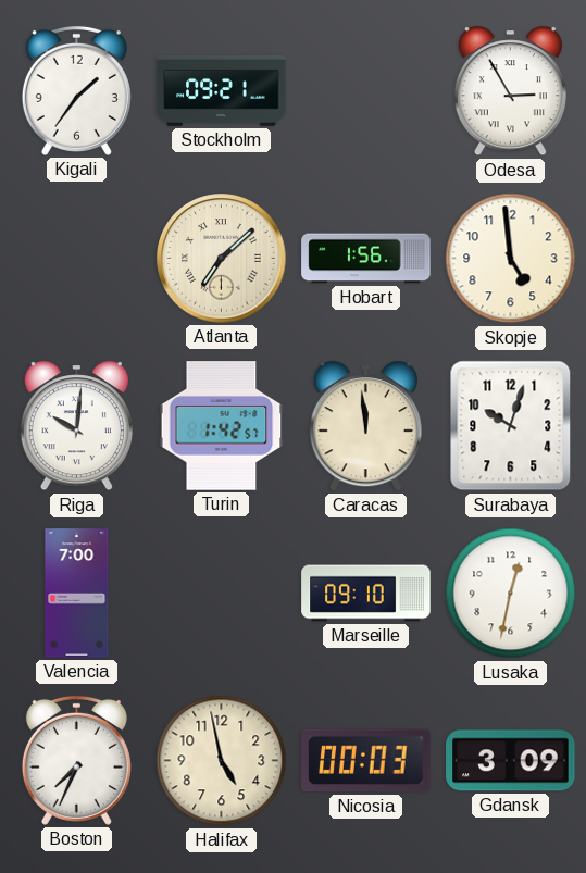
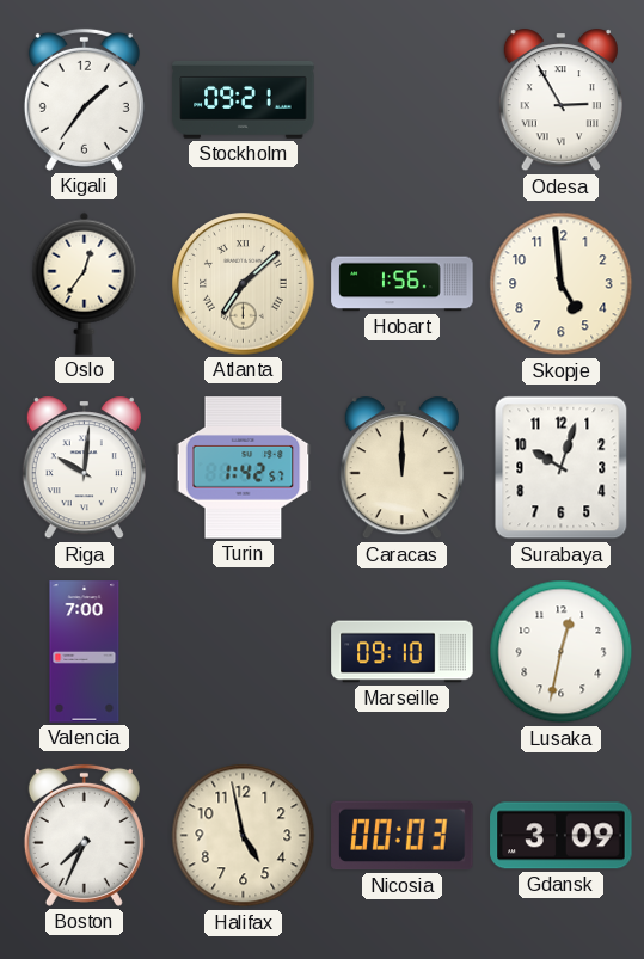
Oslo: none -> 12:36
Caracas: 11:59 -> 12:00
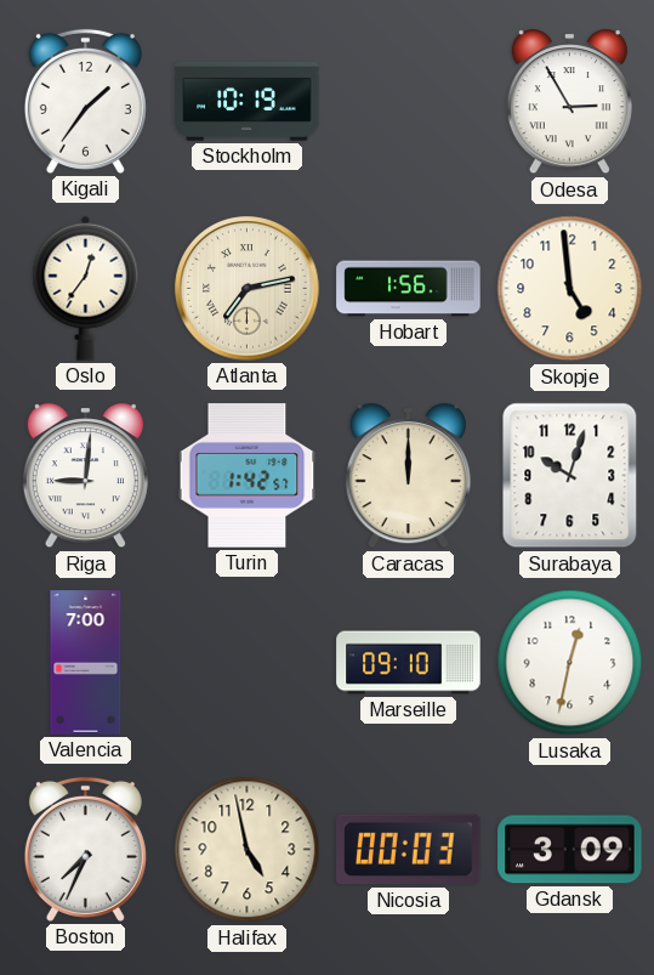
Stockholm: 09:21 -> 10:19
Atlanta: 7:08 -> 7:13
Riga: 10:01 -> 9:01
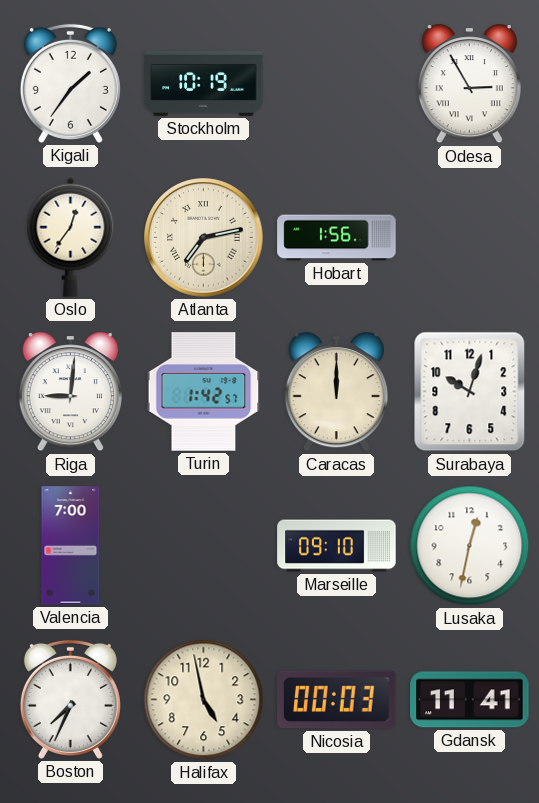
Skopje: 4:59 -> none
Gdansk: 3:09 -> 11:41
